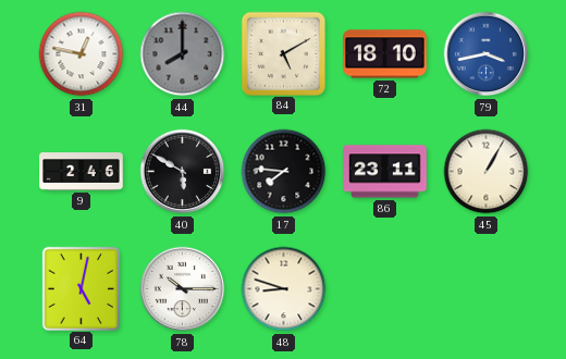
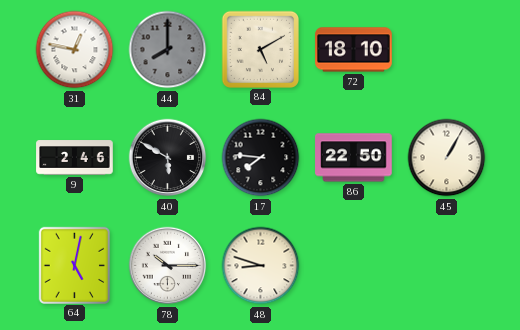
79: 3:43 -> none
86: 23:11 -> 22:50
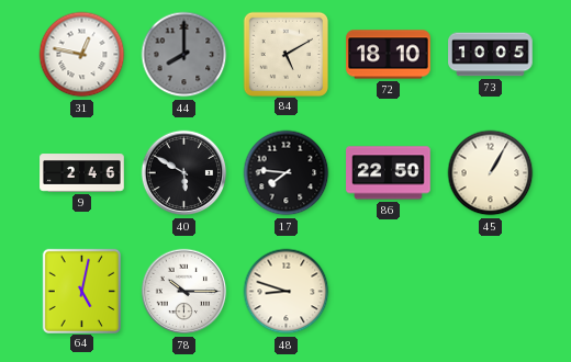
73: none -> 10:05
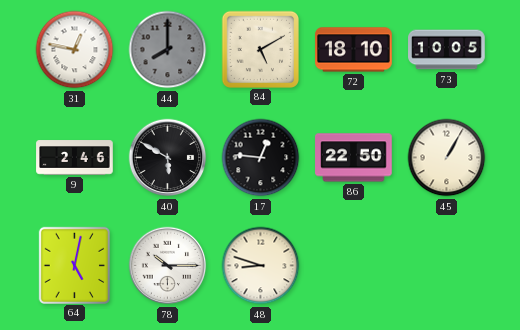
17: 7:46 -> 12:46
